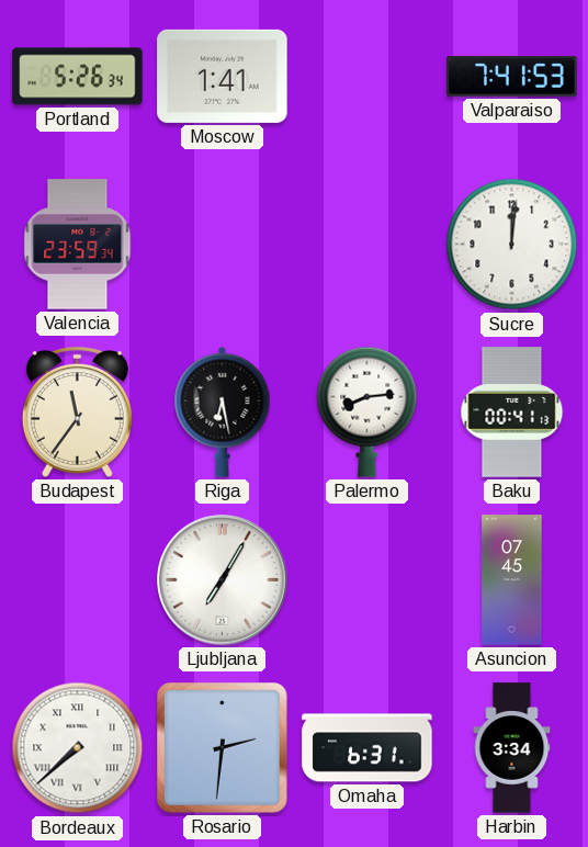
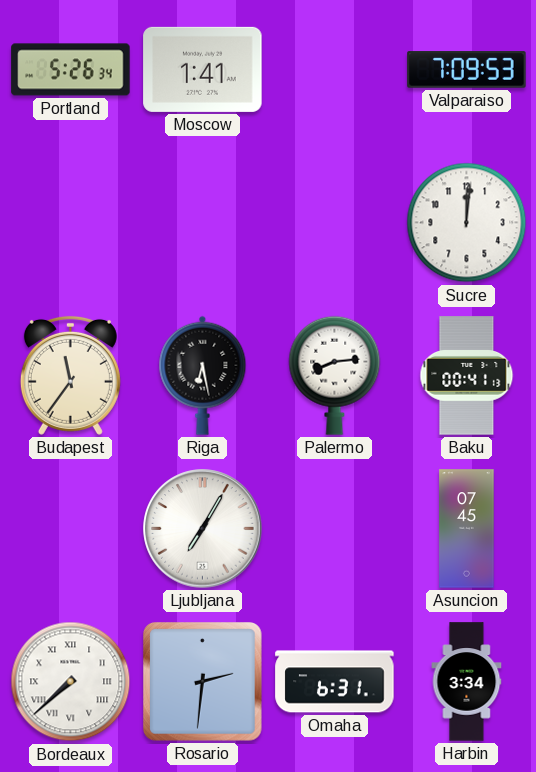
Valparaiso: 7:41 -> 7:09
Valencia: 23:59 -> none
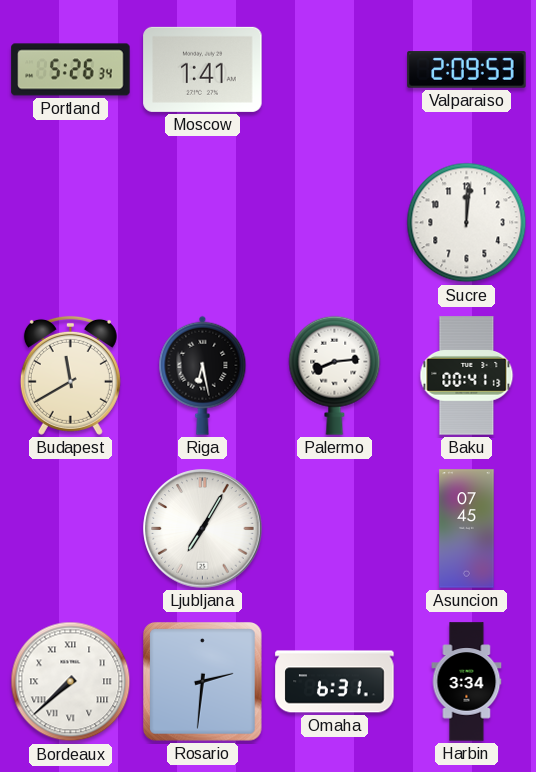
Valparaiso: 7:09 -> 2:09
Budapest: 11:36 -> 11:40
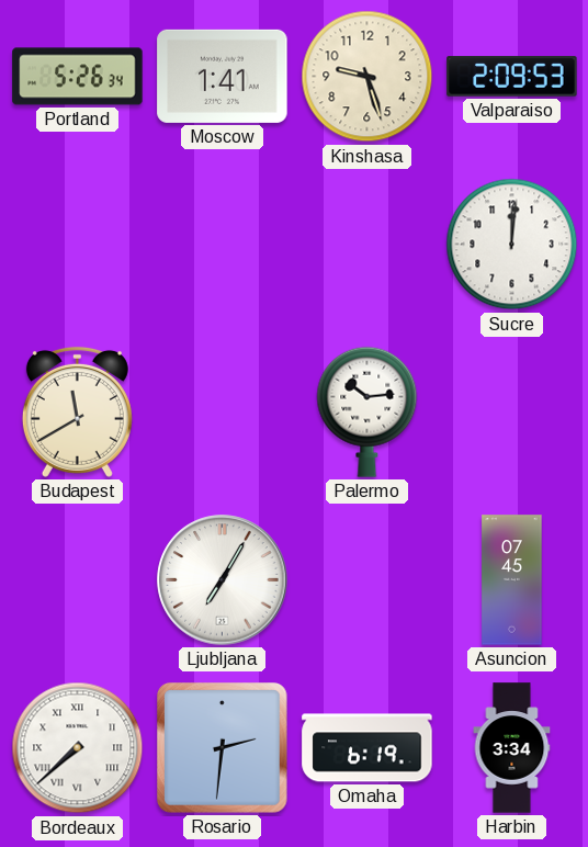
Kinshasa: none -> 9:27
Riga: 6:28 -> none
Palermo: 8:14 -> 10:14
Baku: 00:41 -> none
Omaha: 6:31 -> 6:19
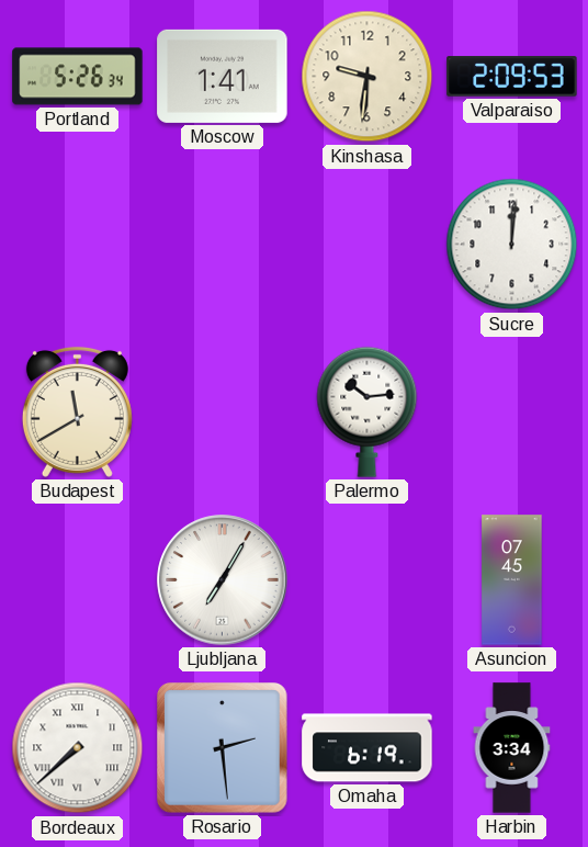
Kinshasa: 9:27 -> 9:31
Rosario: 2:31 -> 2:29
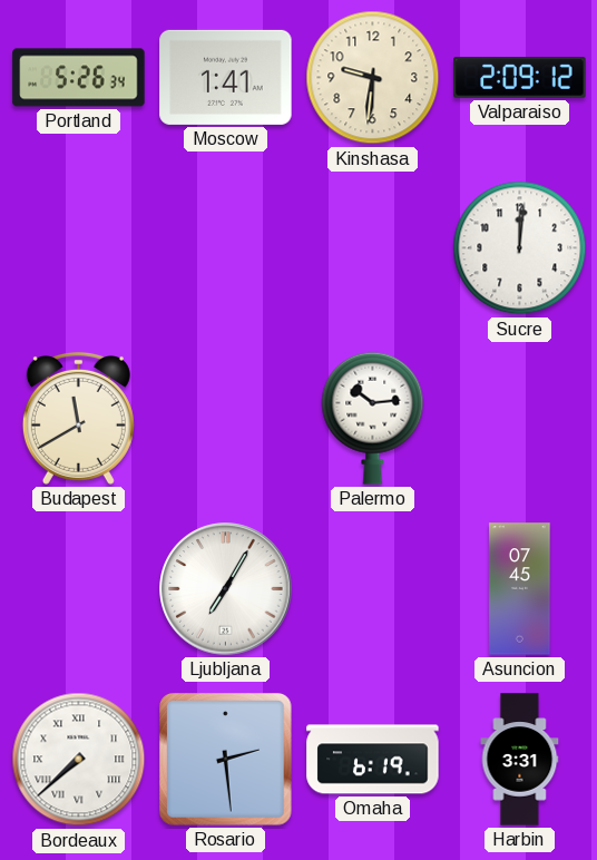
Valparaiso: 2:09:53 -> 2:09:12
Harbin: 3:34 -> 3:31
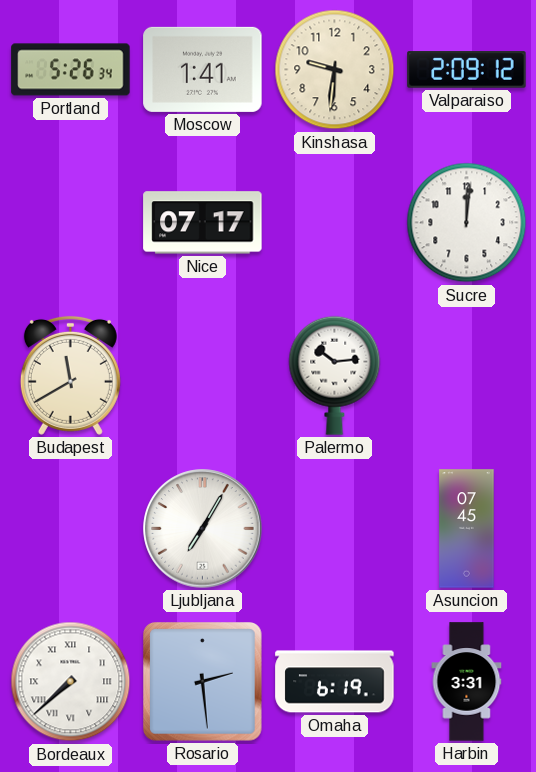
Nice: none -> 07:17
